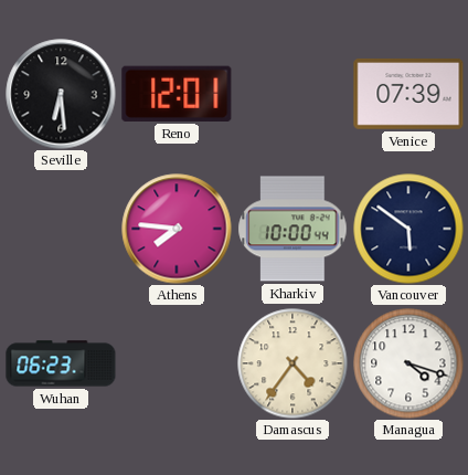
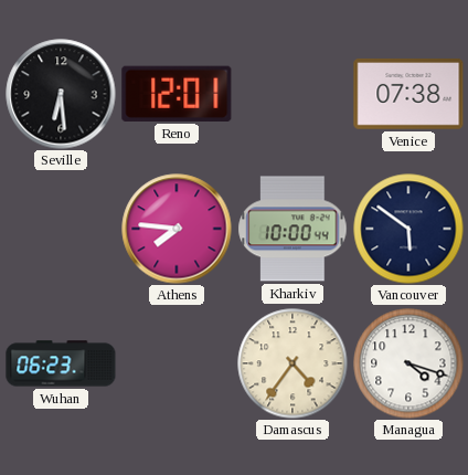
Venice: 07:39 -> 07:38
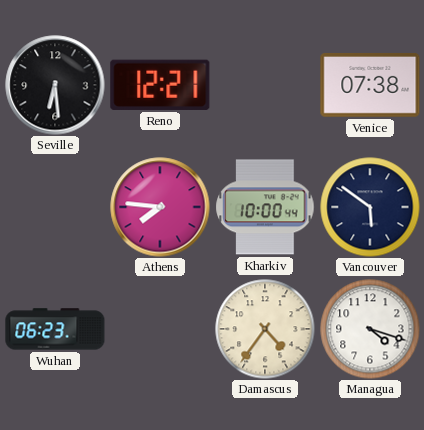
Reno: 12:01 -> 12:21
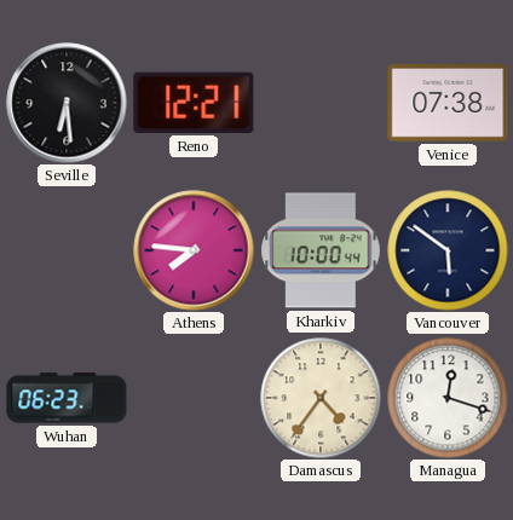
Managua: 4:18 -> 12:18
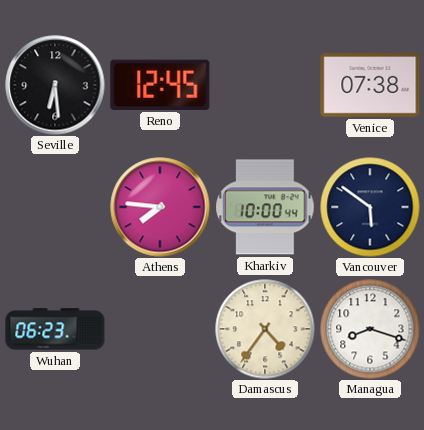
Reno: 12:21 -> 12:45
Managua: 12:18 -> 8:18
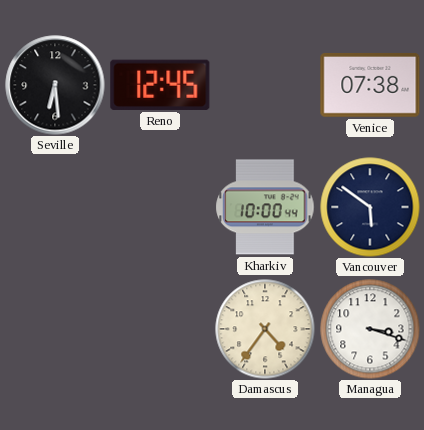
Athens: 7:46 -> none
Wuhan: 06:23 -> none
Managua: 8:18 -> 3:18
